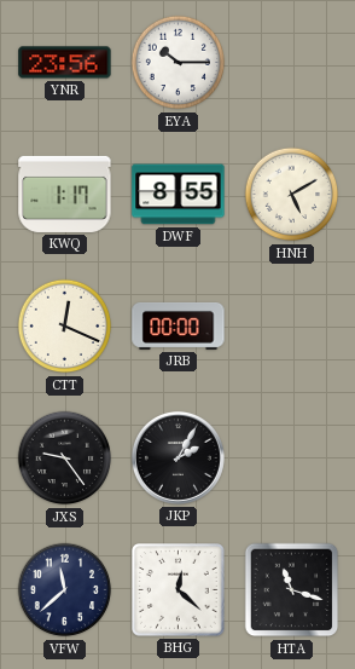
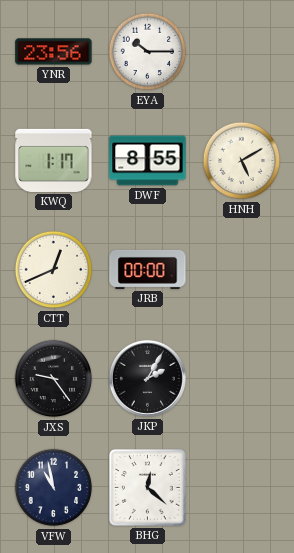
CTT: 12:19 -> 12:41
VFW: 11:38 -> 10:58
HTA: 11:18 -> none
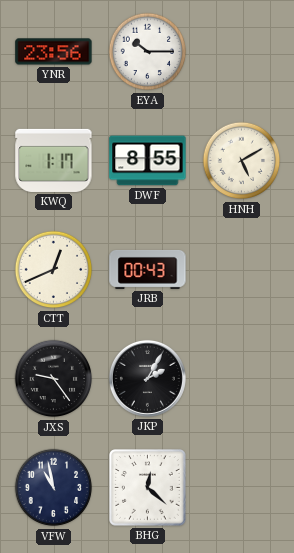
JRB: 00:00 -> 00:43
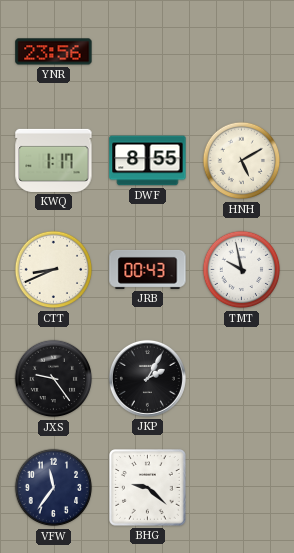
EYA: 10:15 -> none
CTT: 12:41 -> 8:41
TMT: none -> 9:58
VFW: 10:58 -> 11:36
BHG: 12:22 -> 9:22
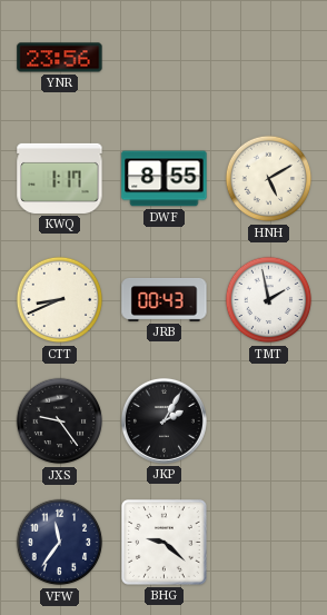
TMT: 9:58 -> 1:58
